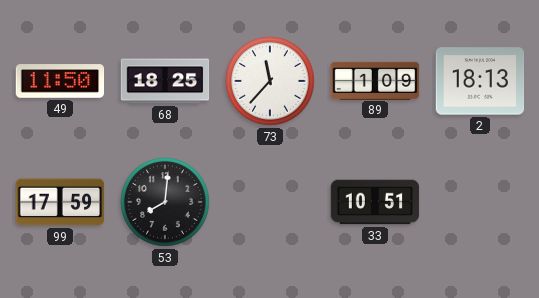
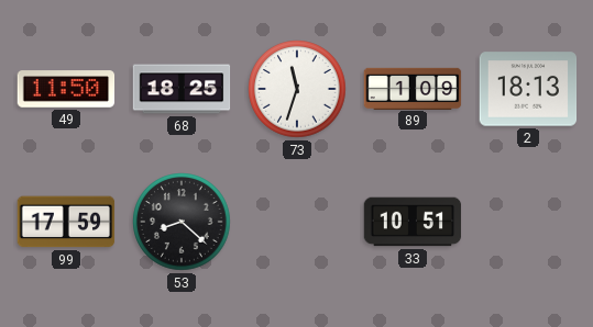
73: 11:37 -> 11:33
53: 8:01 -> 8:22
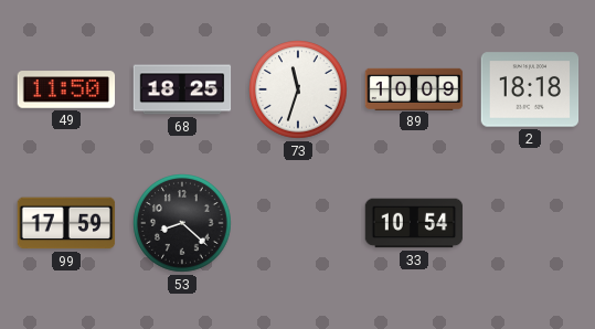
89: 1:09 -> 10:09
2: 18:13 -> 18:18
33: 10:51 -> 10:54
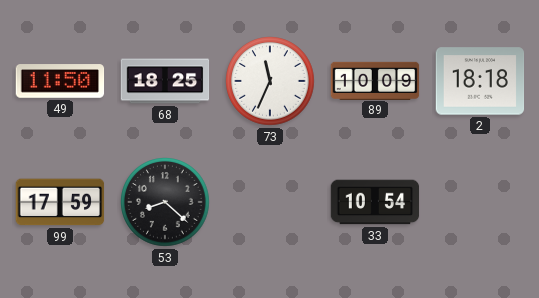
73: 11:33 -> 11:34
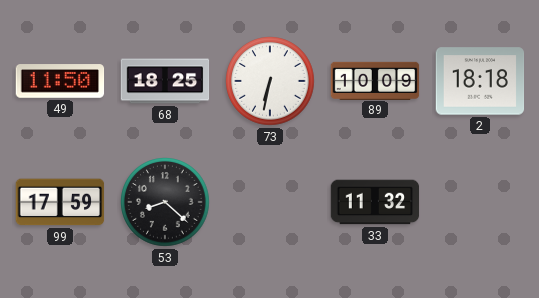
73: 11:34 -> 6:32
33: 10:54 -> 11:32
